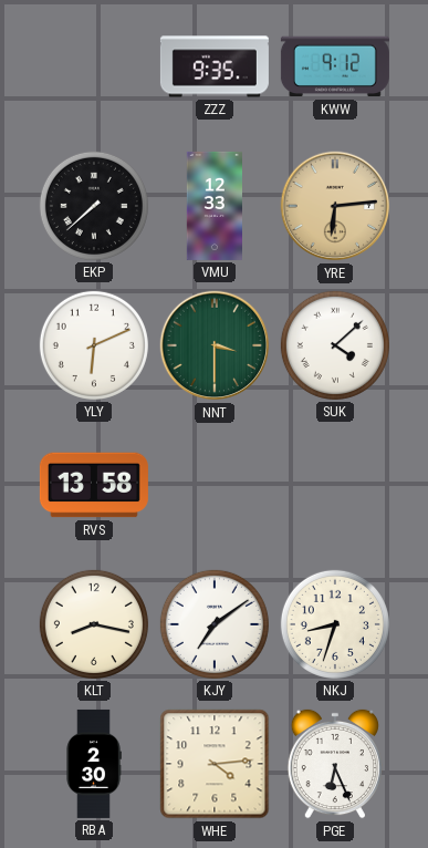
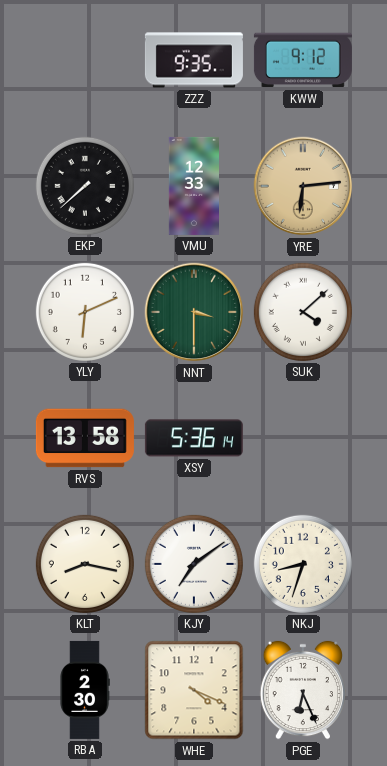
XSY: none -> 5:36
WHE: 4:14 -> 4:19
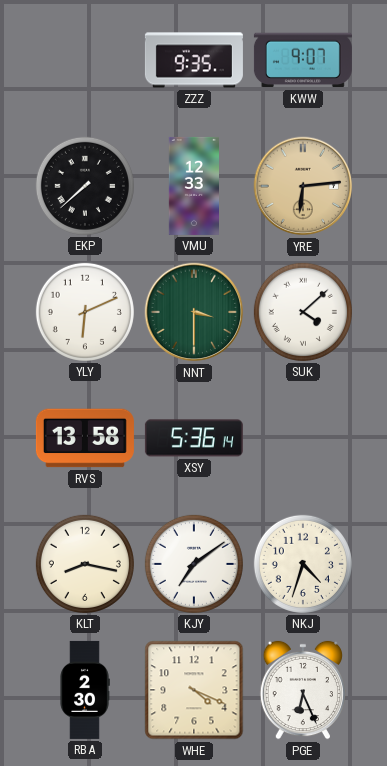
KWW: 9:12 -> 9:07
NKJ: 8:33 -> 4:33
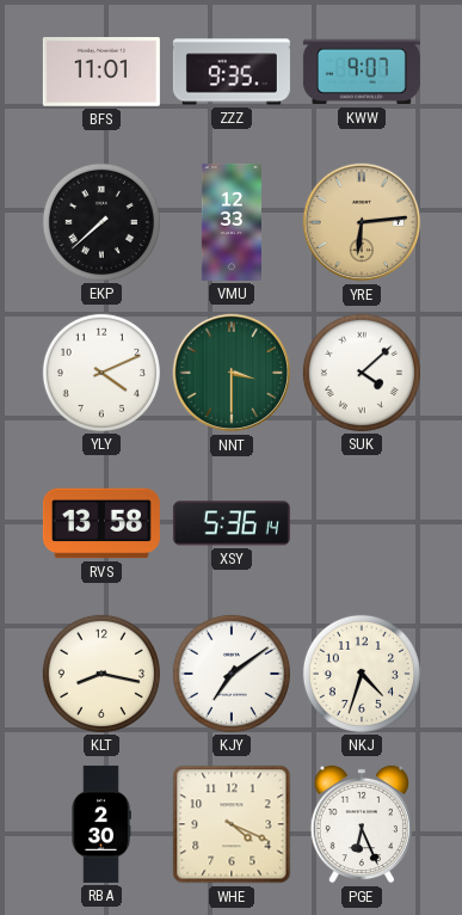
BFS: none -> 11:01
YLY: 6:11 -> 4:11
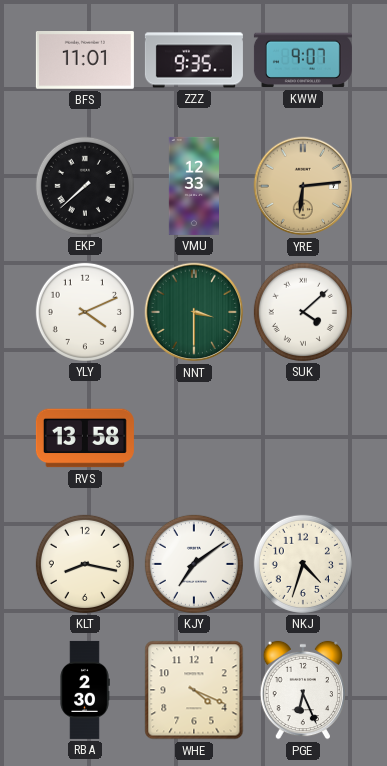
XSY: 5:36 -> none
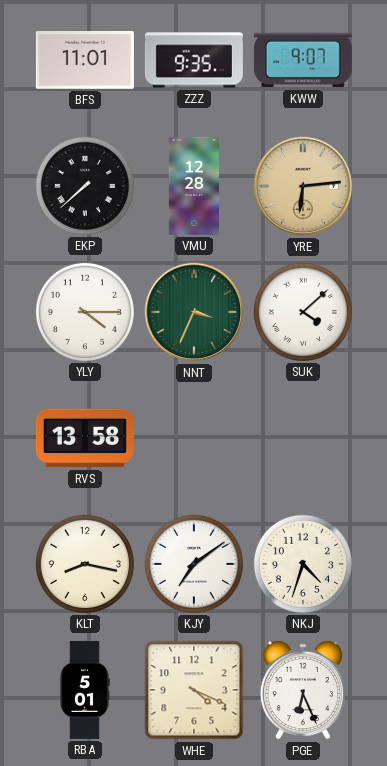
VMU: 12:33 -> 12:28
YLY: 4:11 -> 4:15
NNT: 3:30 -> 3:34
RBA: 2:30 -> 5:01
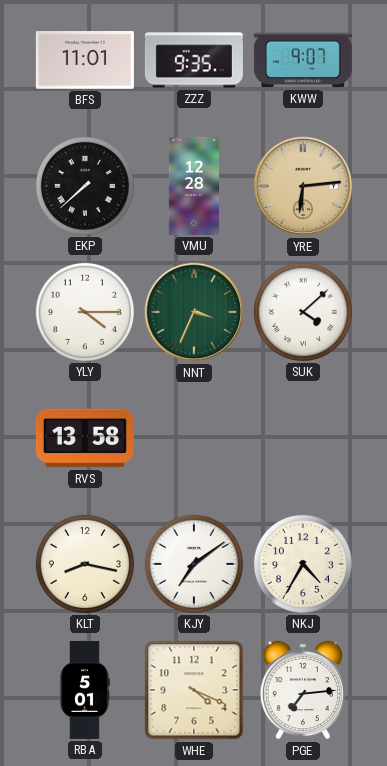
NKJ: 4:33 -> 4:35
PGE: 6:26 -> 7:14
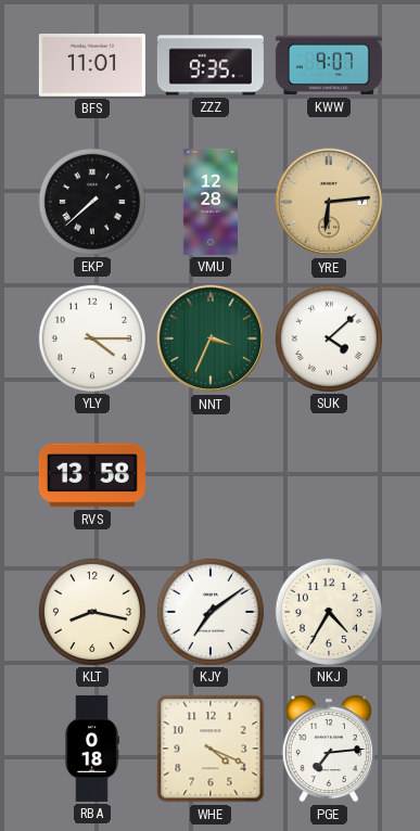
RBA: 5:01 -> 0:18
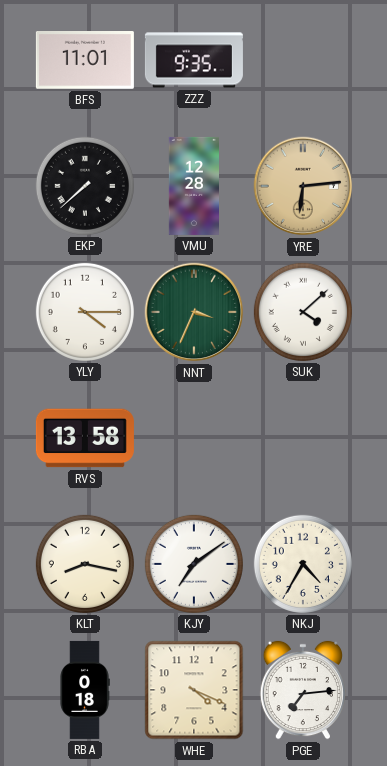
KWW: 9:07 -> none
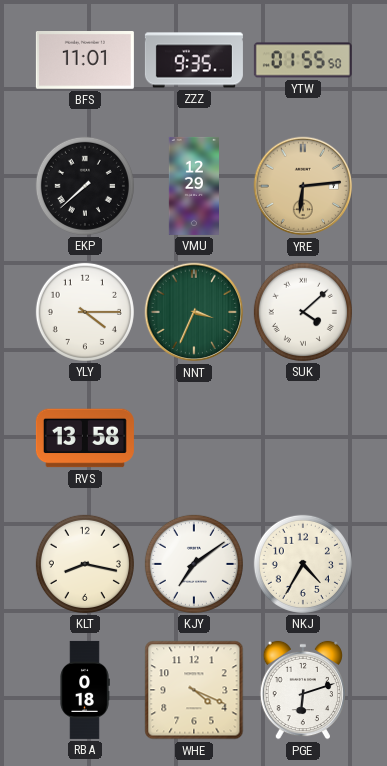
YTW: none -> 01:55
VMU: 12:28 -> 12:29
PGE: 7:14 -> 6:12
